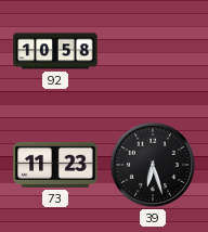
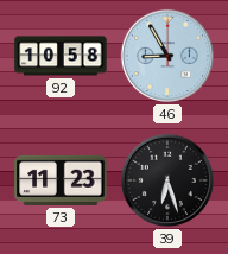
46: none -> 8:55
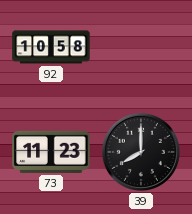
46: 8:55 -> none
39: 6:27 -> 8:00
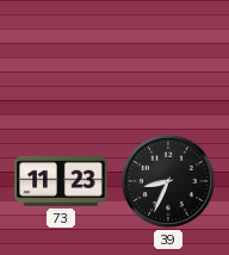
92: 10:58 -> none
39: 8:00 -> 8:34
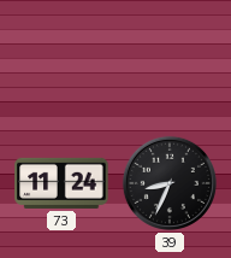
73: 11:23 -> 11:24
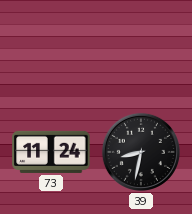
39: 8:34 -> 8:32
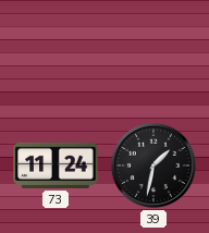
39: 8:32 -> 1:32
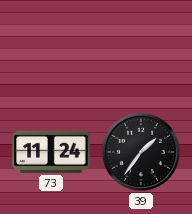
39: 1:32 -> 1:36
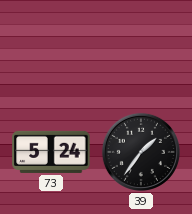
73: 11:24 -> 5:24
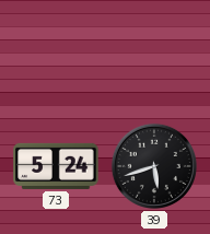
39: 1:36 -> 5:42
